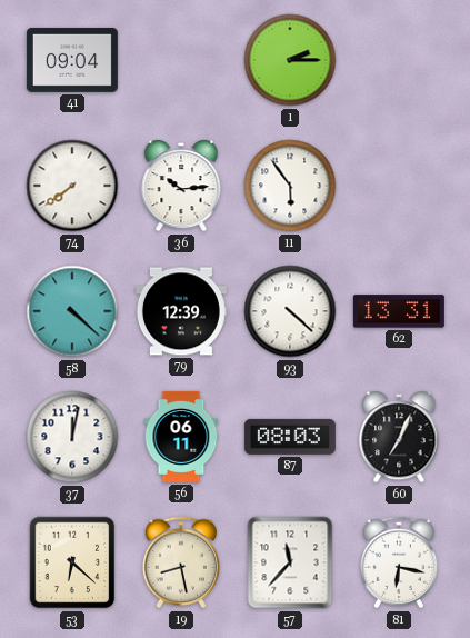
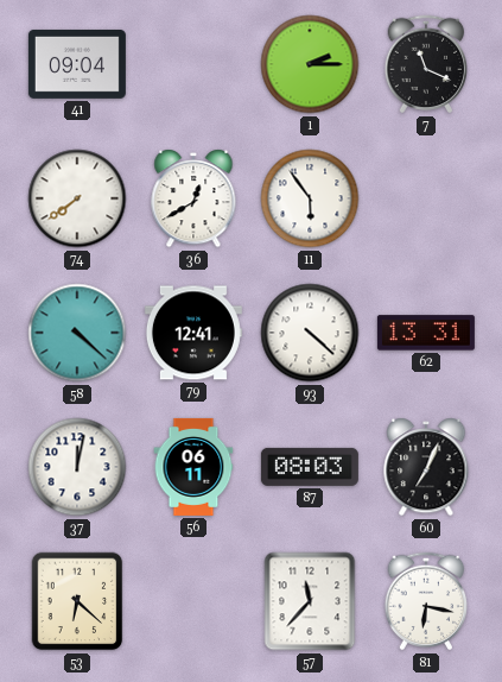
7: none -> 11:19
36: 10:14 -> 12:40
79: 12:39 -> 12:41
19: 8:28 -> none
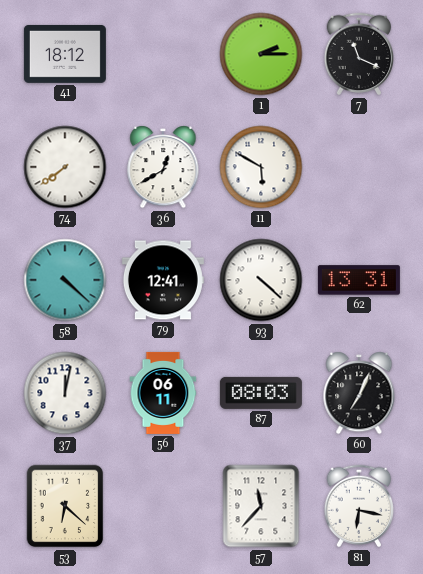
41: 09:04 -> 18:12
11: 5:54 -> 5:50
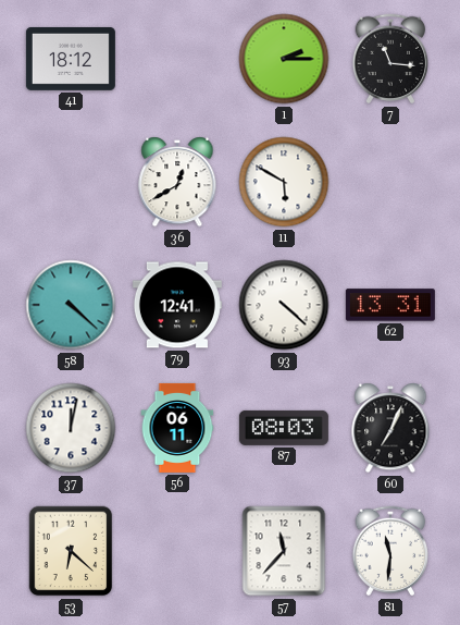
7: 11:19 -> 11:16
74: 7:39 -> none
81: 6:17 -> 11:31
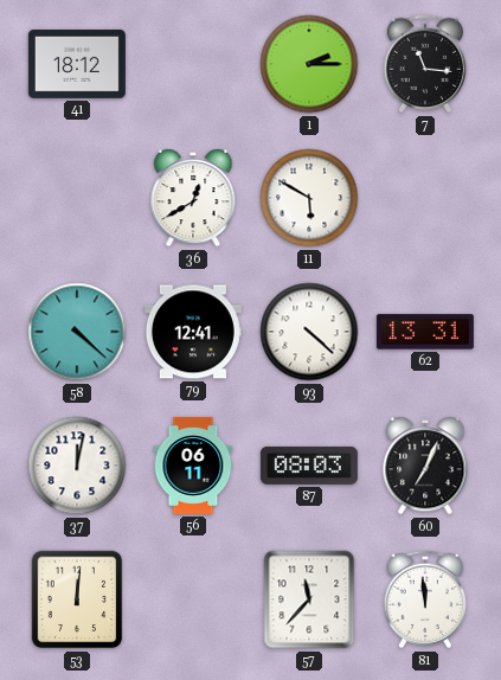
53: 6:22 -> 12:01
81: 11:31 -> 11:59
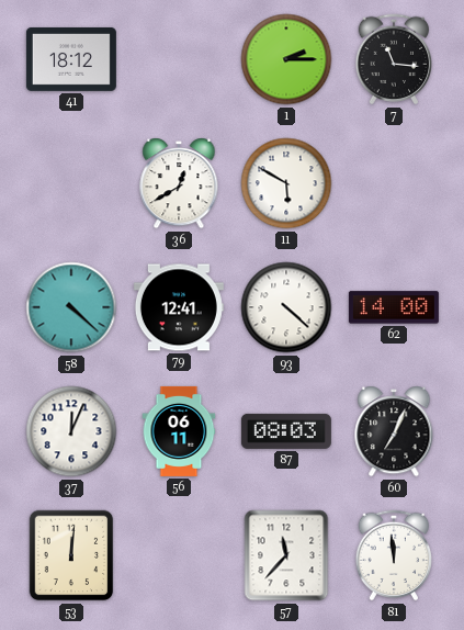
62: 13:31 -> 14:00
37: 12:02 -> 12:04
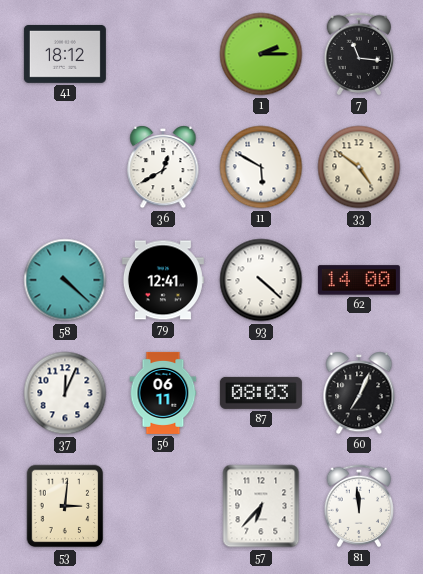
33: none -> 4:51
53: 12:01 -> 3:01
57: 11:37 -> 6:37
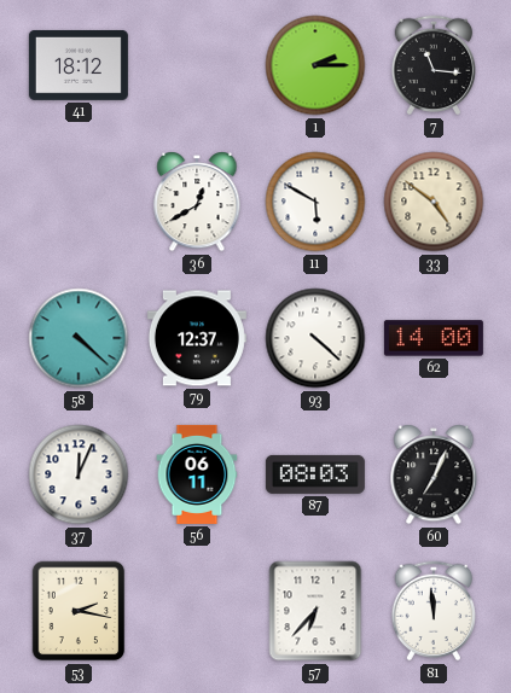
79: 12:41 -> 12:37
53: 3:01 -> 2:17
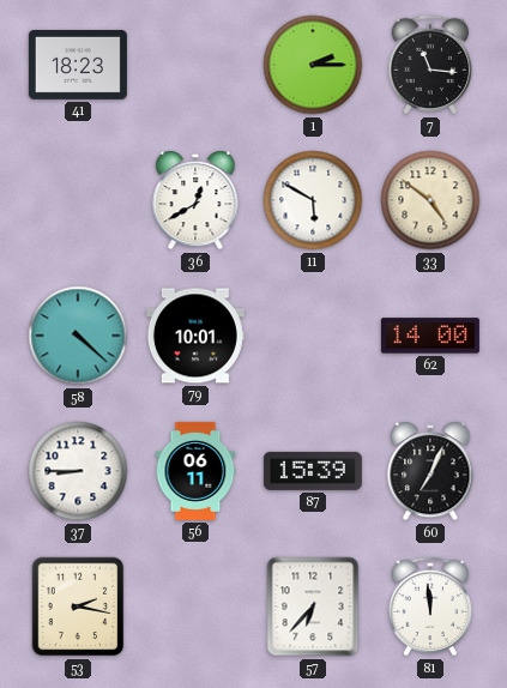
41: 18:12 -> 18:23
79: 12:37 -> 10:01
93: 4:22 -> none
37: 12:04 -> 8:45
87: 08:03 -> 15:39
